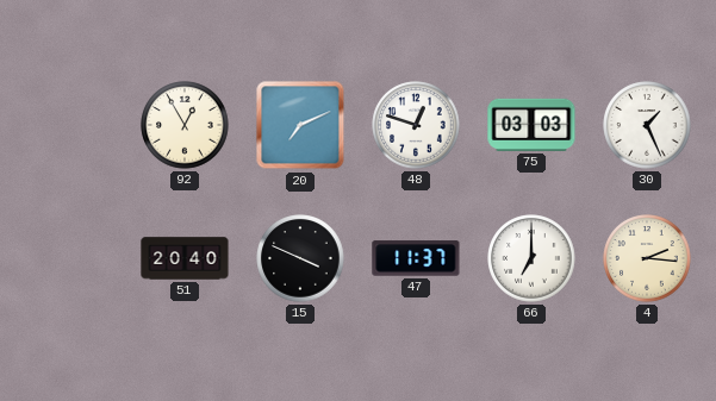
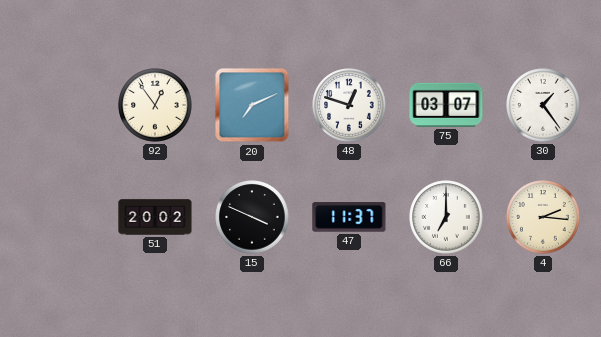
92: 12:55 -> 12:54
75: 03:03 -> 03:07
30: 1:26 -> 1:24
51: 20:40 -> 20:02
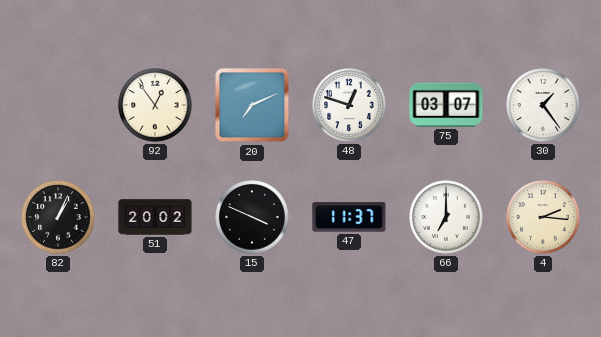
82: none -> 1:04
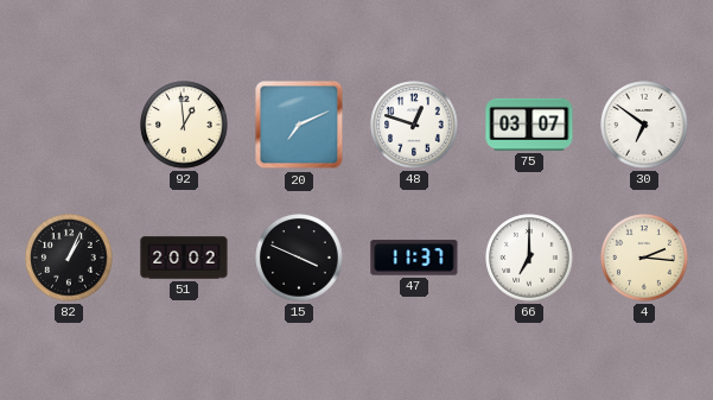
92: 12:54 -> 12:59
30: 1:24 -> 6:51
